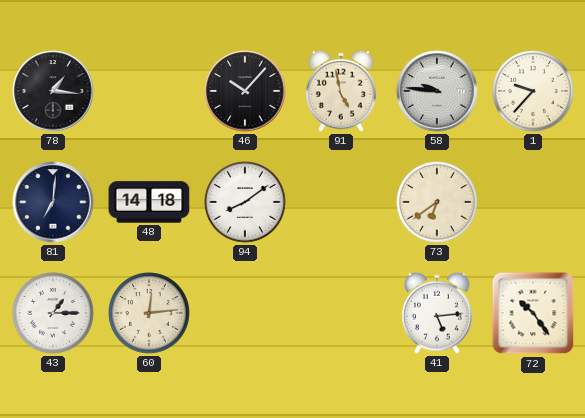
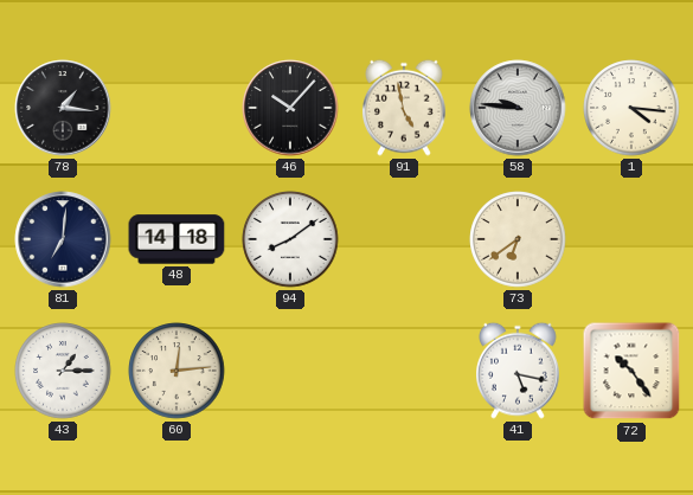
1: 9:37 -> 4:16
41: 5:14 -> 5:17
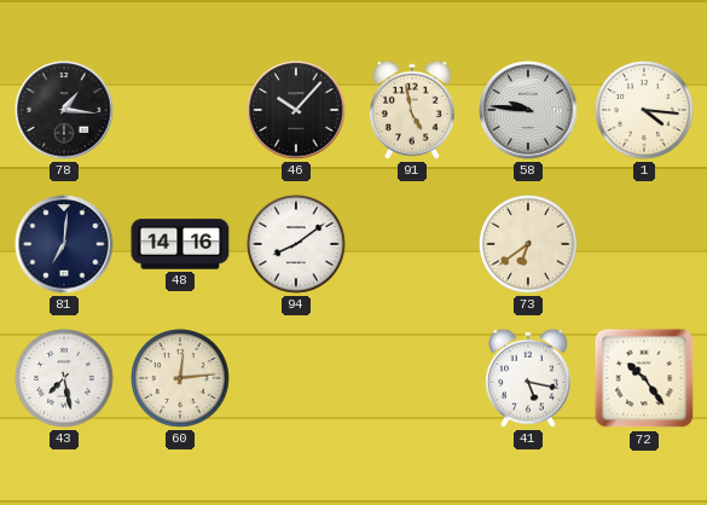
48: 14:18 -> 14:16
43: 1:15 -> 7:28
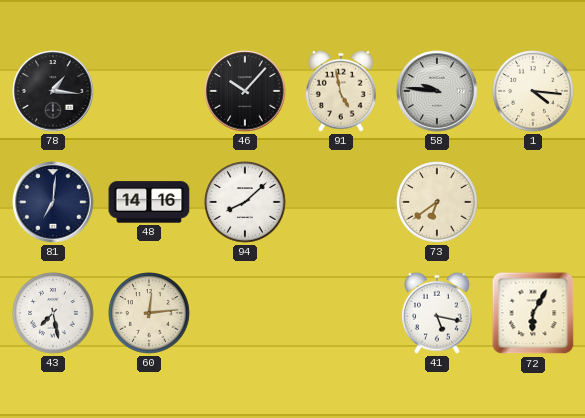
94: 8:09 -> 8:08
72: 10:24 -> 6:05
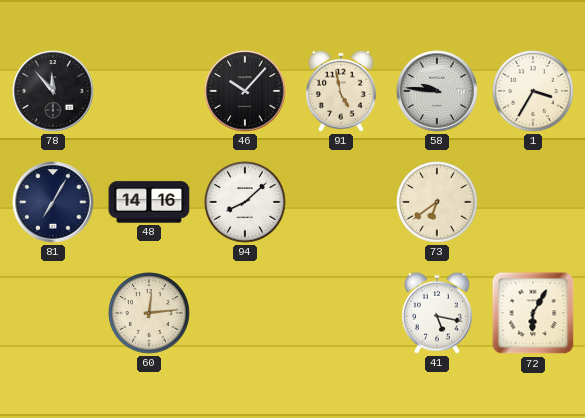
78: 1:16 -> 11:53
1: 4:16 -> 3:35
81: 7:01 -> 7:05
43: 7:28 -> none
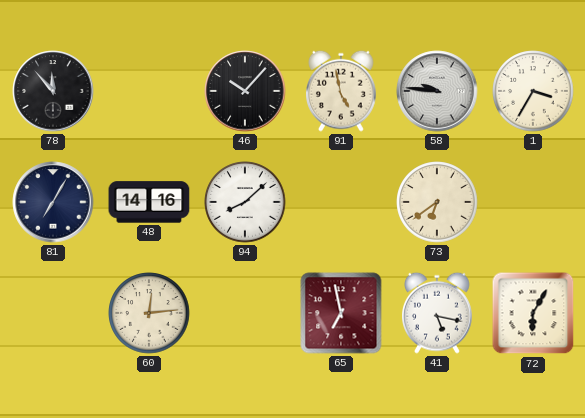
65: none -> 6:58
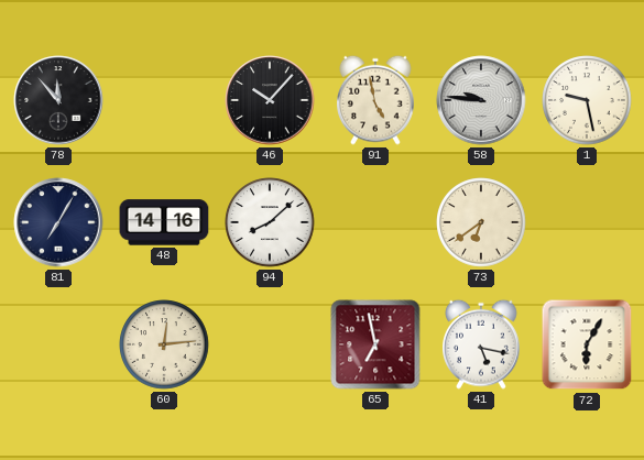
1: 3:35 -> 9:28
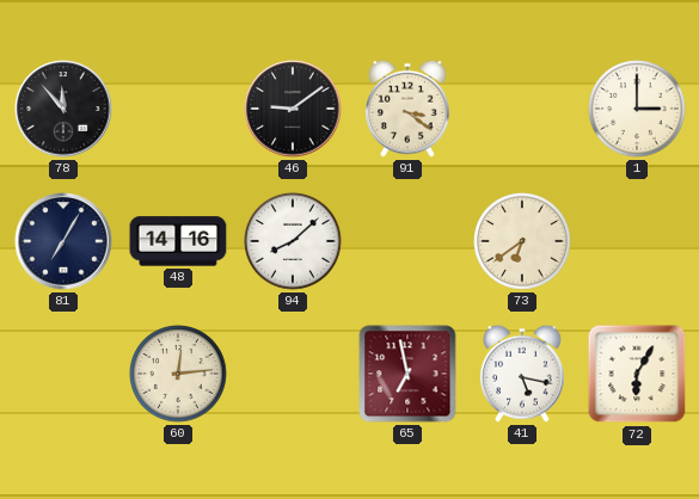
46: 10:07 -> 9:09
91: 4:58 -> 3:21
58: 9:46 -> none
1: 9:28 -> 3:00
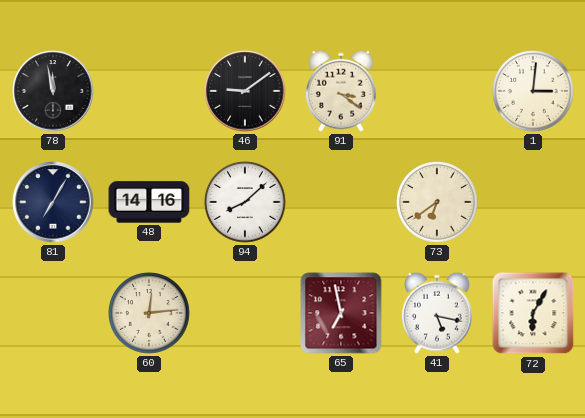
78: 11:53 -> 11:58
1: 3:00 -> 3:01
